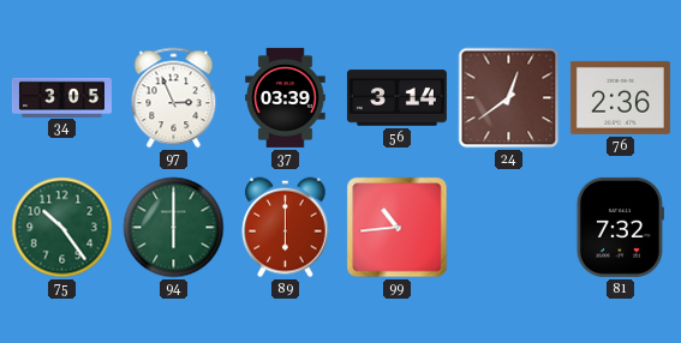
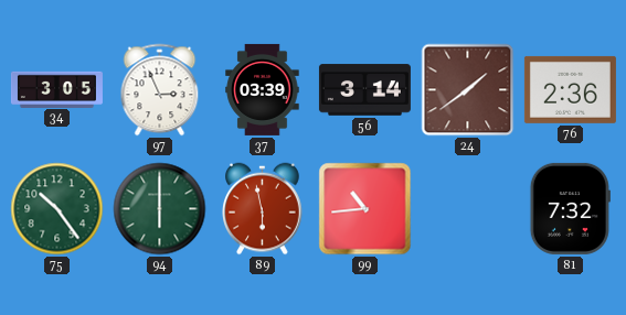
24: 12:39 -> 1:39
89: 6:00 -> 5:58
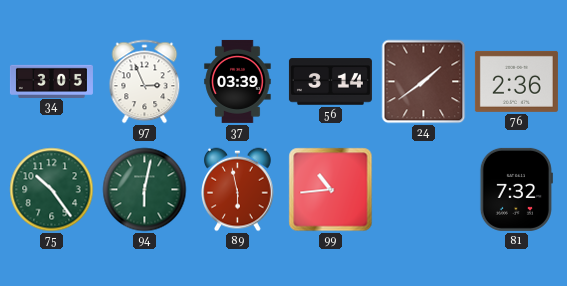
94: 6:00 -> 6:02
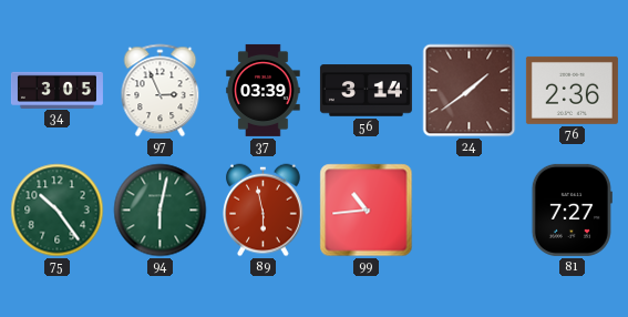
81: 7:32 -> 7:27
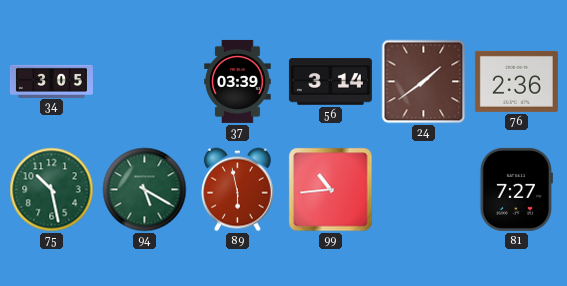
97: 2:56 -> none
75: 10:24 -> 10:28
94: 6:02 -> 5:20
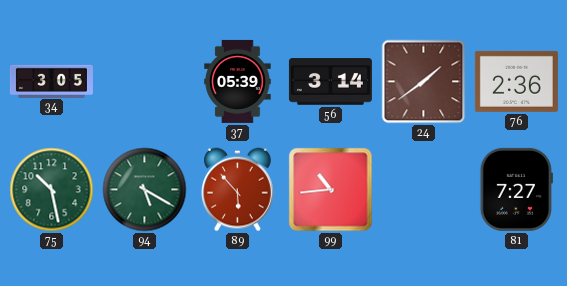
37: 03:39 -> 05:39
89: 5:58 -> 5:53
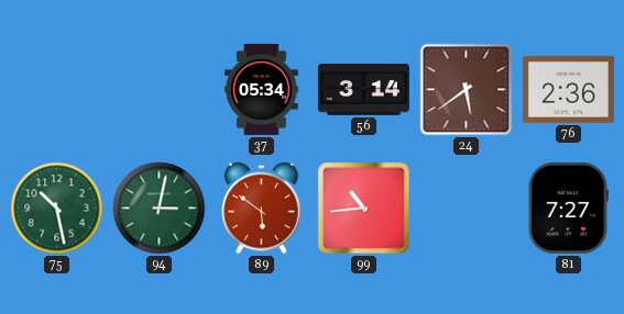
34: 3:05 -> none
37: 05:39 -> 05:34
24: 1:39 -> 5:39
94: 5:20 -> 3:02
89: 5:53 -> 5:51
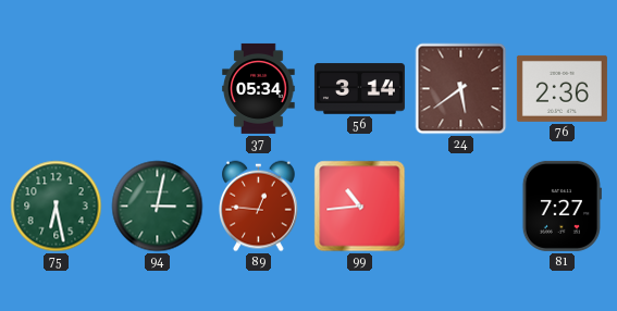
75: 10:28 -> 6:28
89: 5:51 -> 12:46
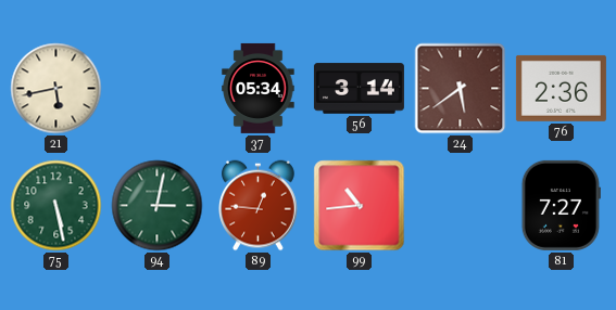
21: none -> 5:43
75: 6:28 -> 5:28
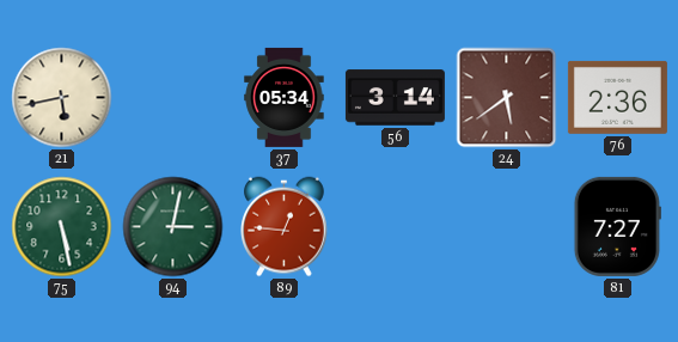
99: 10:44 -> none
